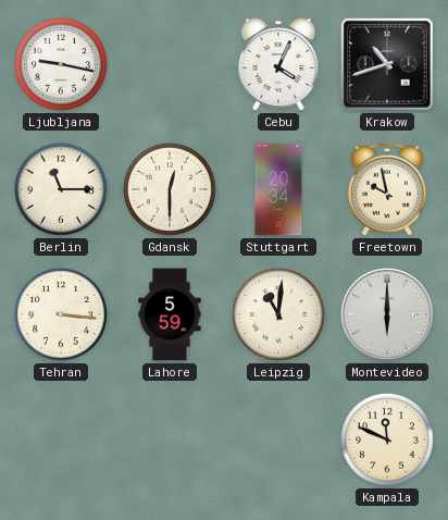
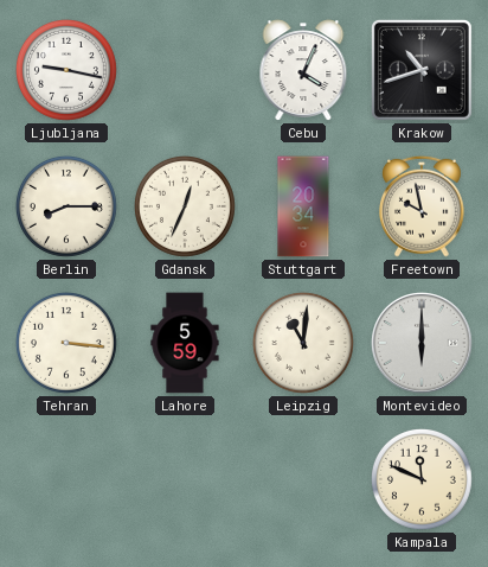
Berlin: 11:15 -> 8:15
Gdansk: 12:30 -> 12:34
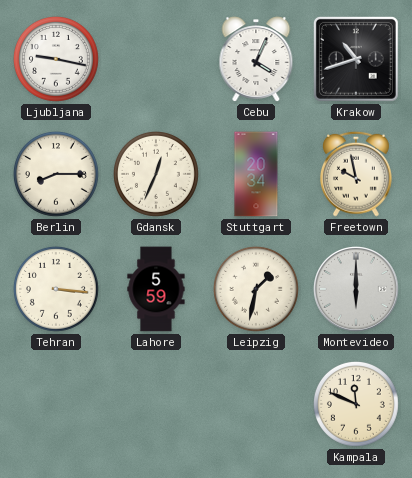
Leipzig: 11:01 -> 1:32
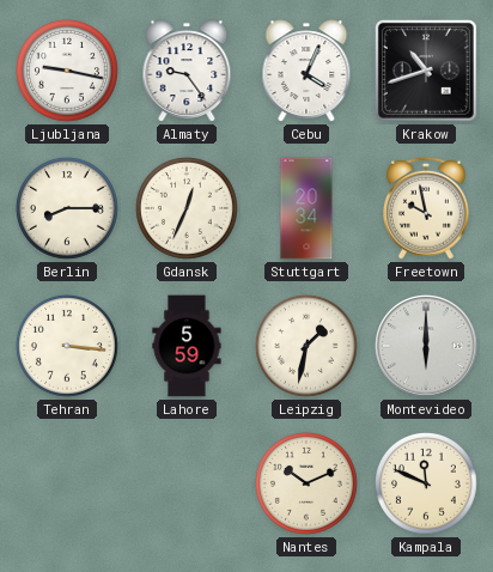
Almaty: none -> 9:24
Nantes: none -> 10:11
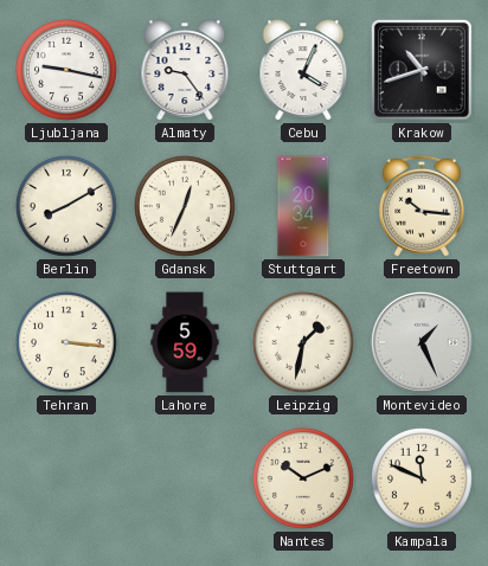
Berlin: 8:15 -> 8:10
Freetown: 9:58 -> 10:16
Montevideo: 6:00 -> 1:26
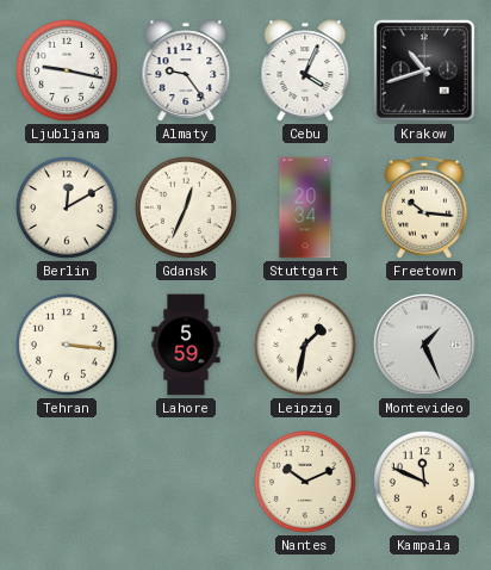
Berlin: 8:10 -> 12:10
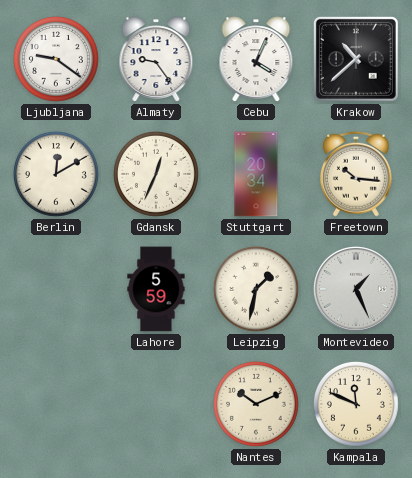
Ljubljana: 9:17 -> 9:21
Krakow: 10:42 -> 10:38
Tehran: 3:16 -> none
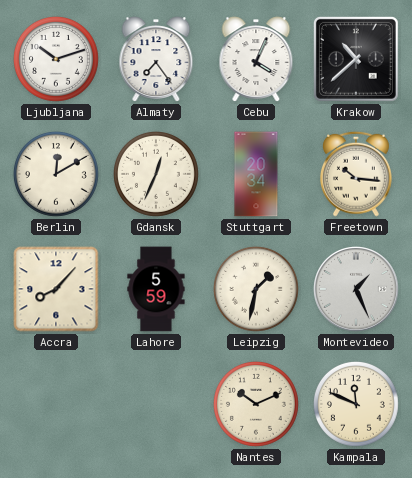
Ljubljana: 9:21 -> 10:12
Almaty: 9:24 -> 7:24
Accra: none -> 8:07
